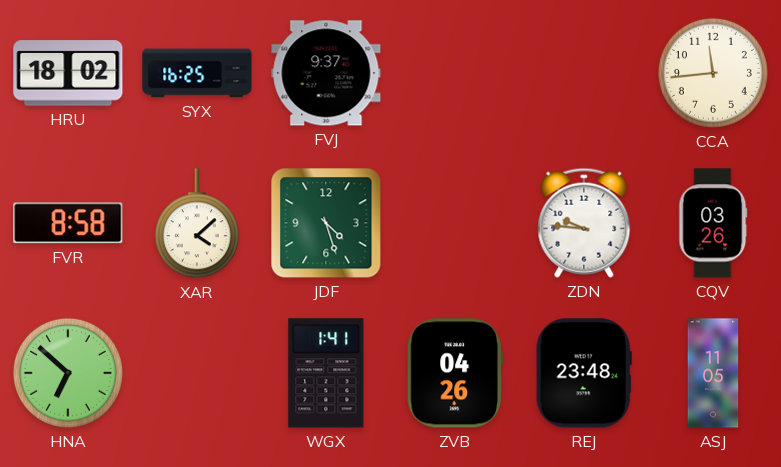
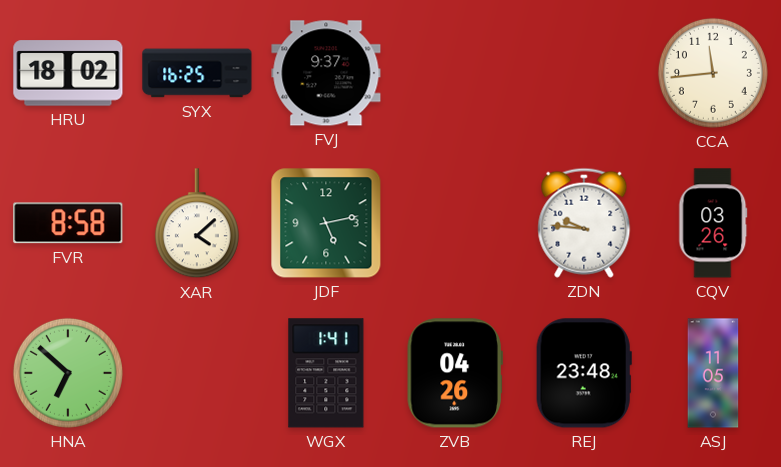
JDF: 4:27 -> 5:13
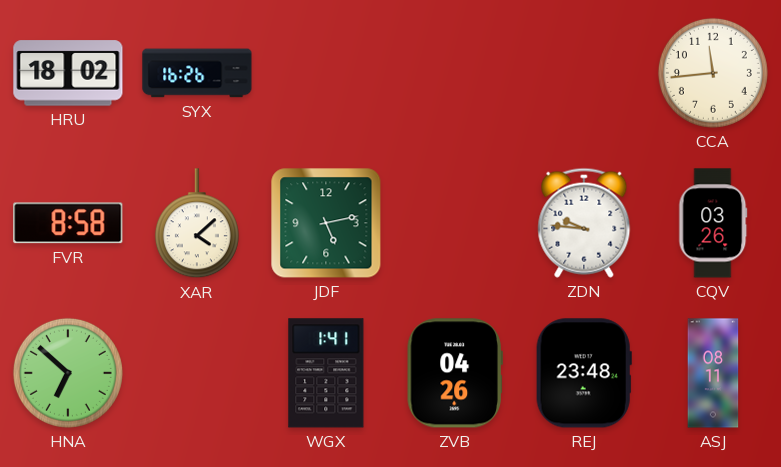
SYX: 16:25 -> 16:26
FVJ: 9:37 -> none
ASJ: 11:05 -> 08:11
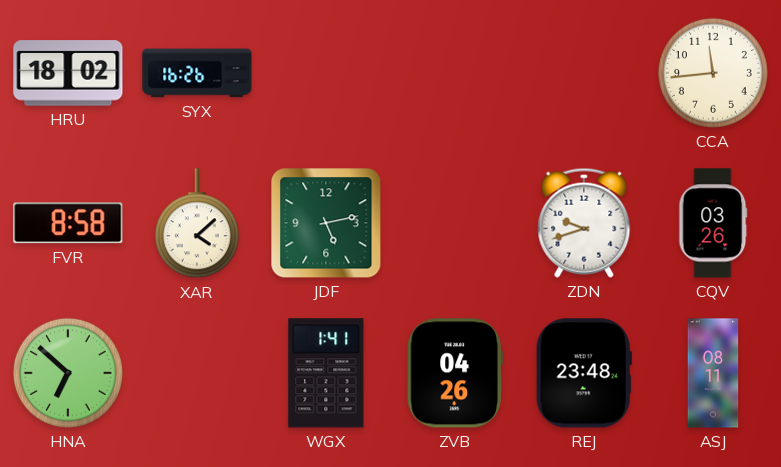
ZDN: 9:46 -> 9:42
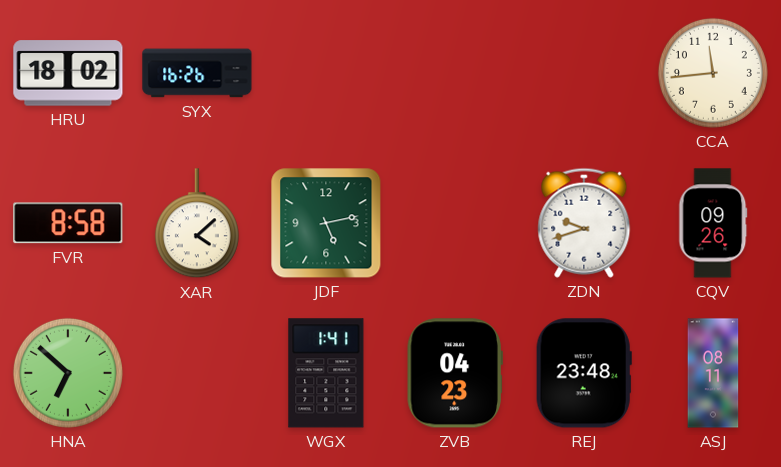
CQV: 03:26 -> 09:26
ZVB: 04:26 -> 04:23
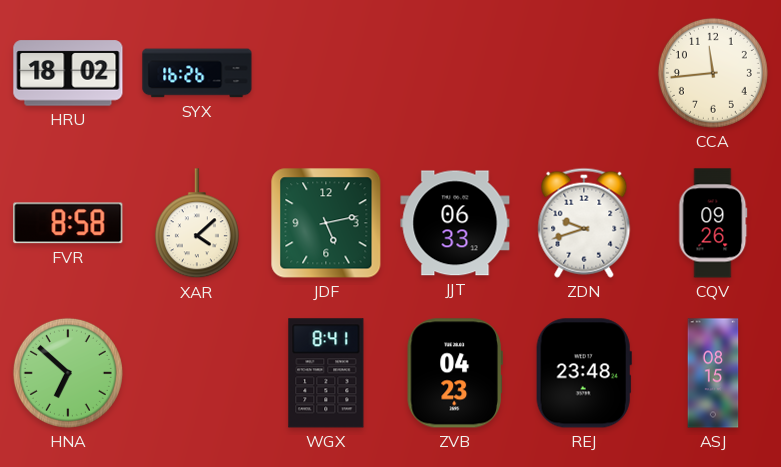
JJT: none -> 06:33
WGX: 1:41 -> 8:41
ASJ: 08:11 -> 08:15
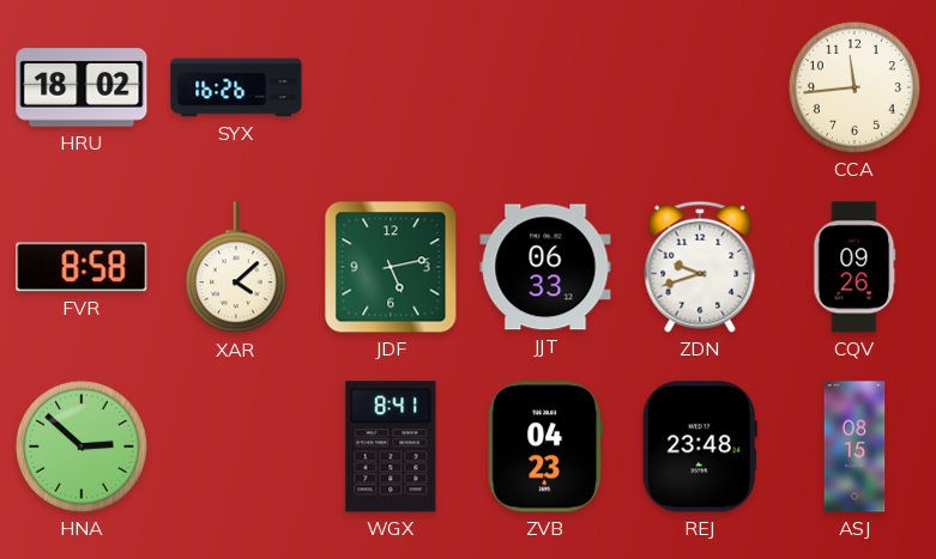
HNA: 6:52 -> 2:52
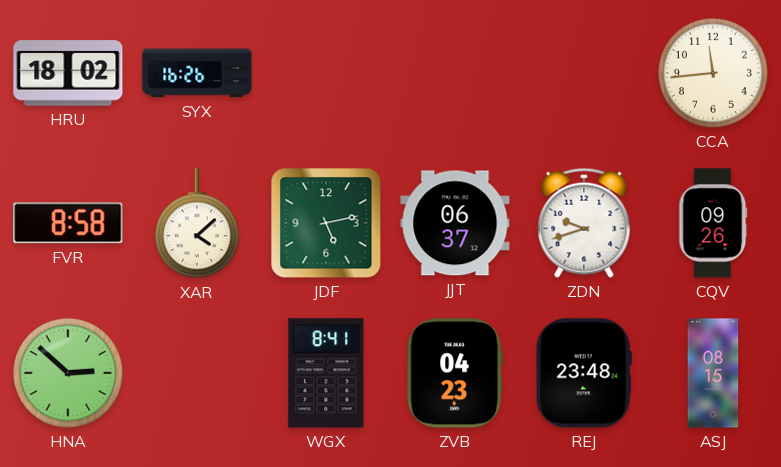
JJT: 06:33 -> 06:37
